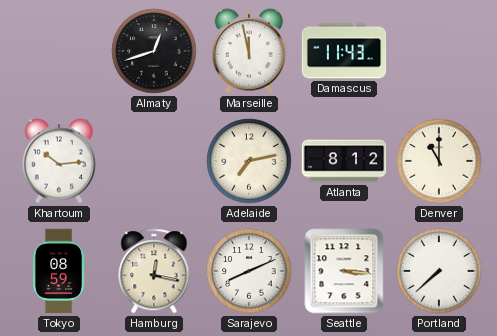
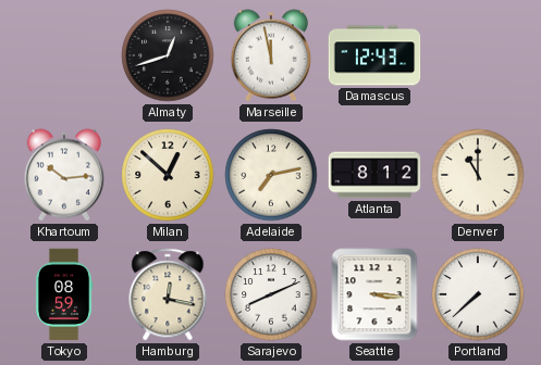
Damascus: 11:43 -> 12:43
Milan: none -> 12:52
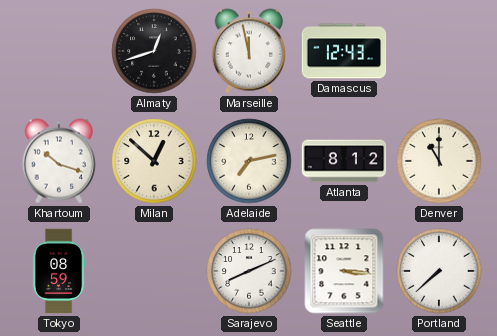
Khartoum: 10:14 -> 10:18
Hamburg: 12:17 -> none
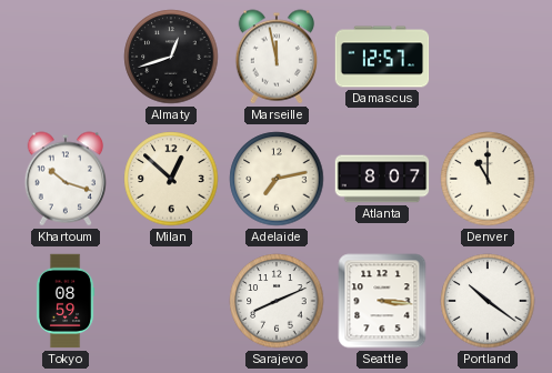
Damascus: 12:43 -> 12:57
Atlanta: 8:12 -> 8:07
Portland: 7:38 -> 10:21
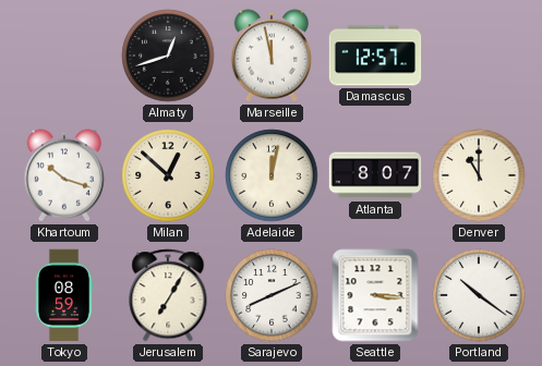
Adelaide: 7:13 -> 12:02
Jerusalem: none -> 7:05
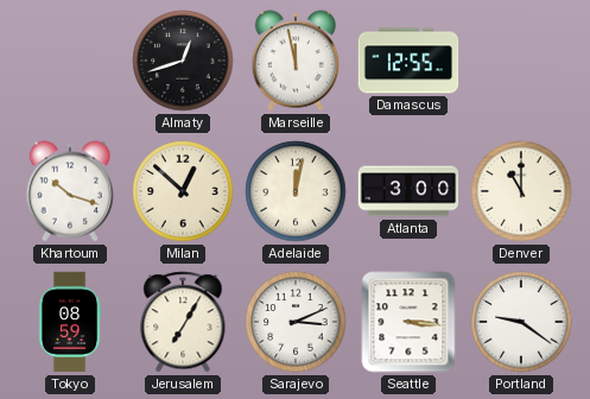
Damascus: 12:57 -> 12:55
Atlanta: 8:07 -> 3:00
Sarajevo: 8:11 -> 3:11
Portland: 10:21 -> 9:21
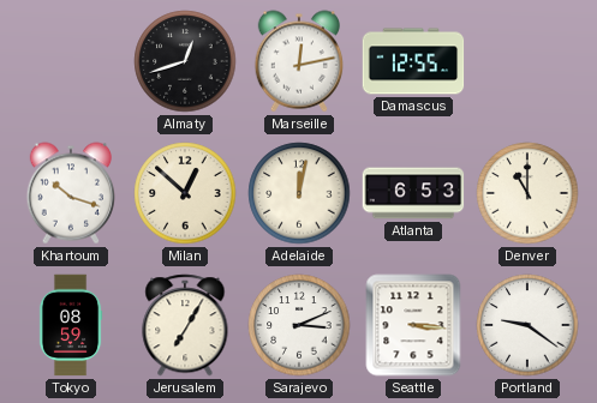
Marseille: 11:58 -> 12:13
Atlanta: 3:00 -> 6:53
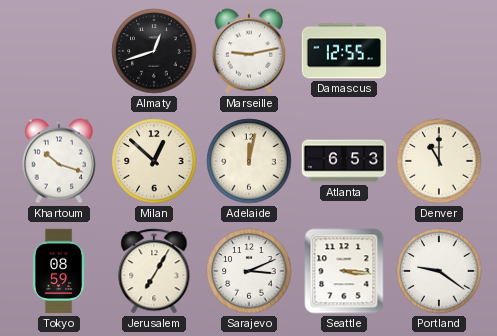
Marseille: 12:13 -> 9:13
